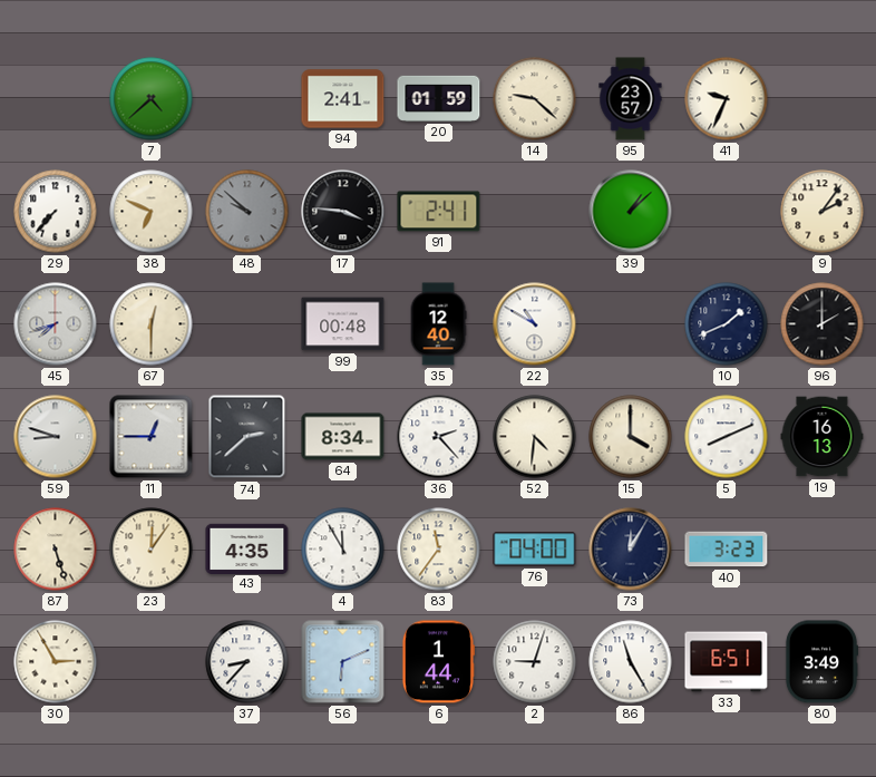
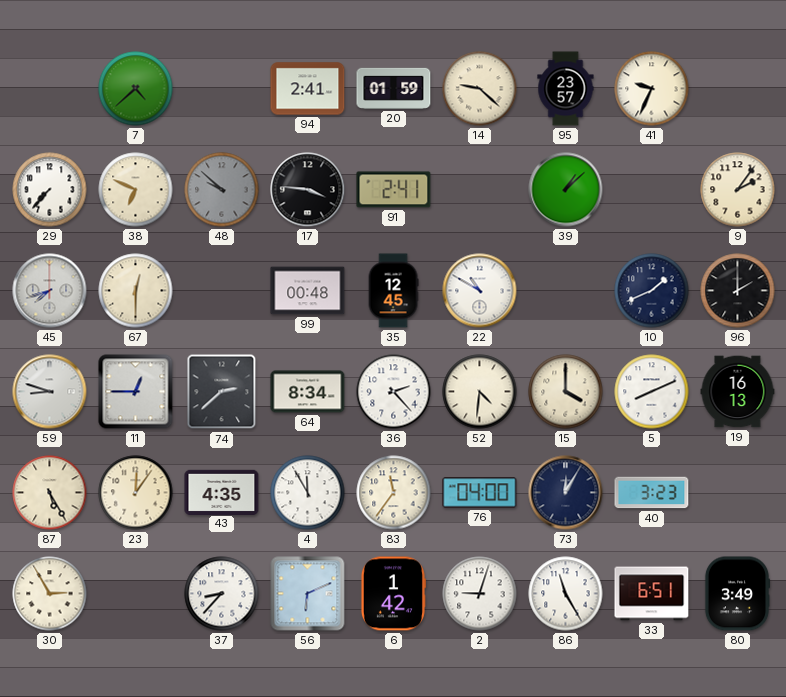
35: 12:40 -> 12:45
87: 5:27 -> 5:25
6: 1:44 -> 1:42
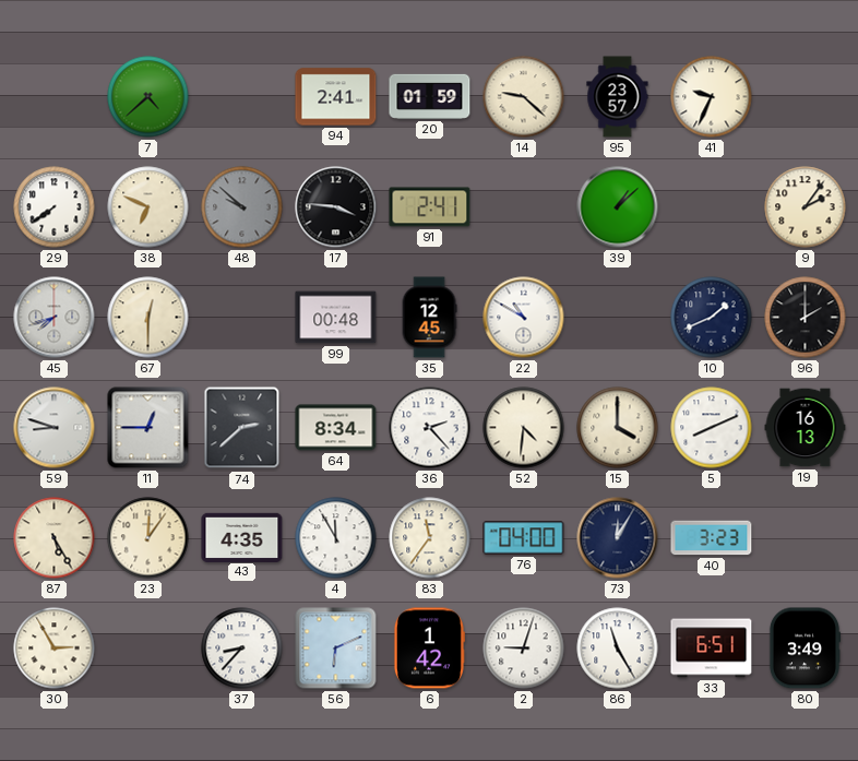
29: 7:37 -> 7:39
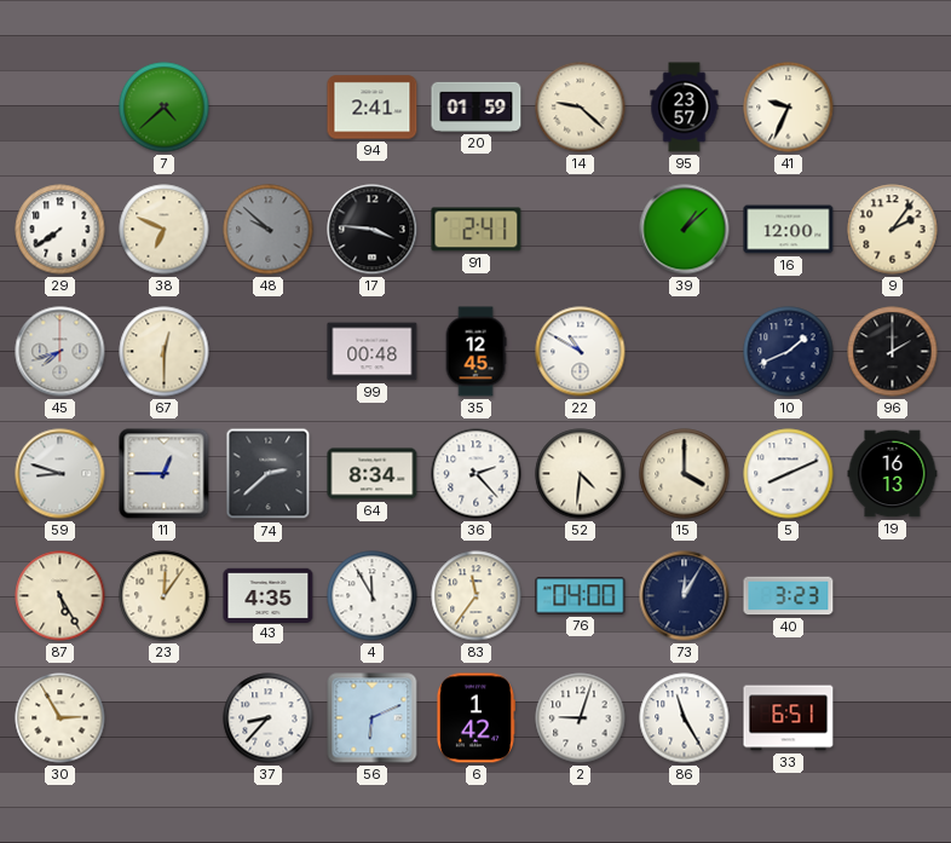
16: none -> 12:00
80: 3:49 -> none
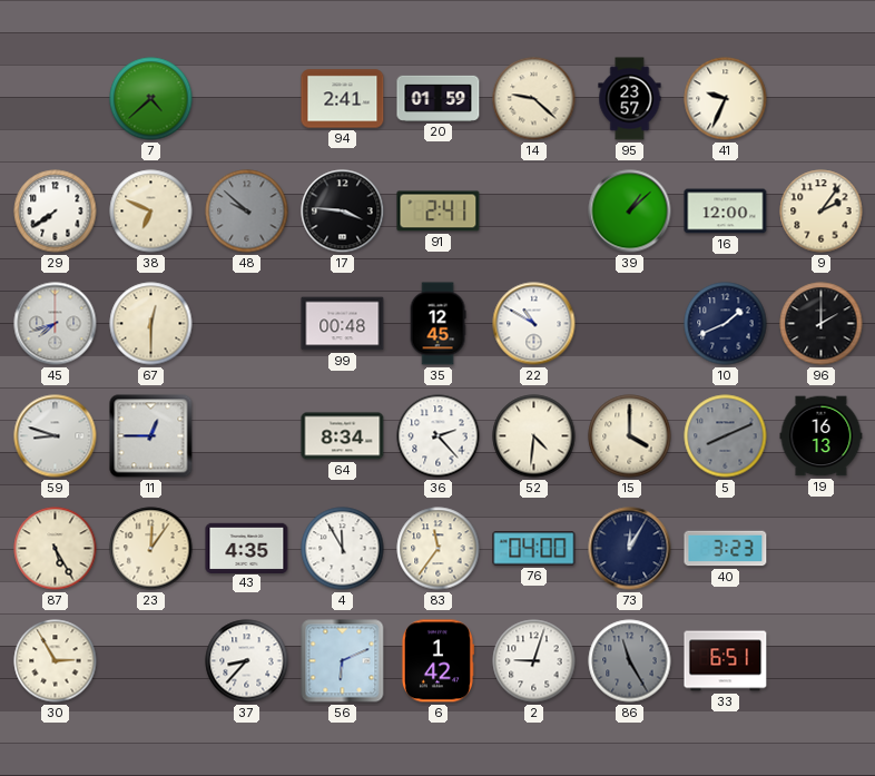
74: 2:38 -> none
5 dial: white -> grey
86 dial: white -> grey
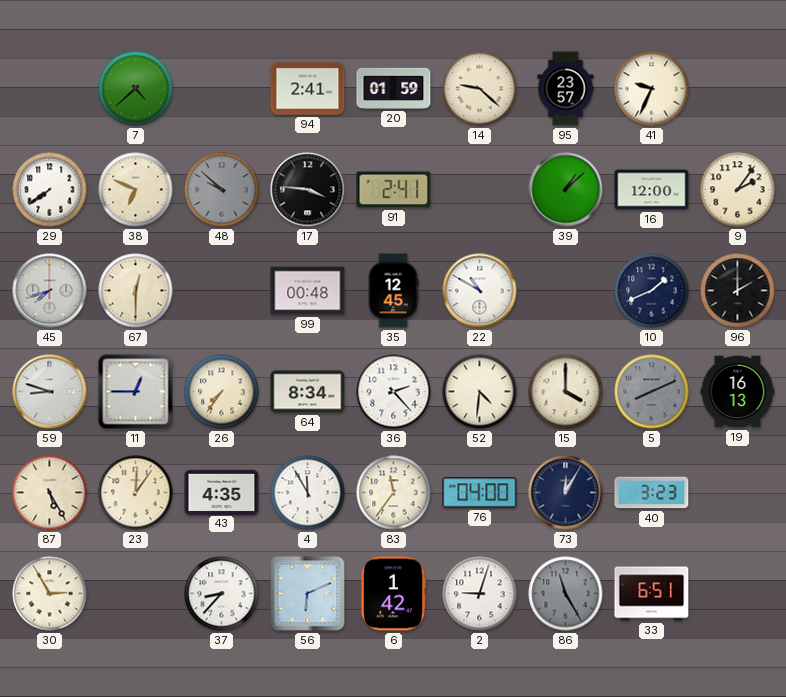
26: none -> 7:36
